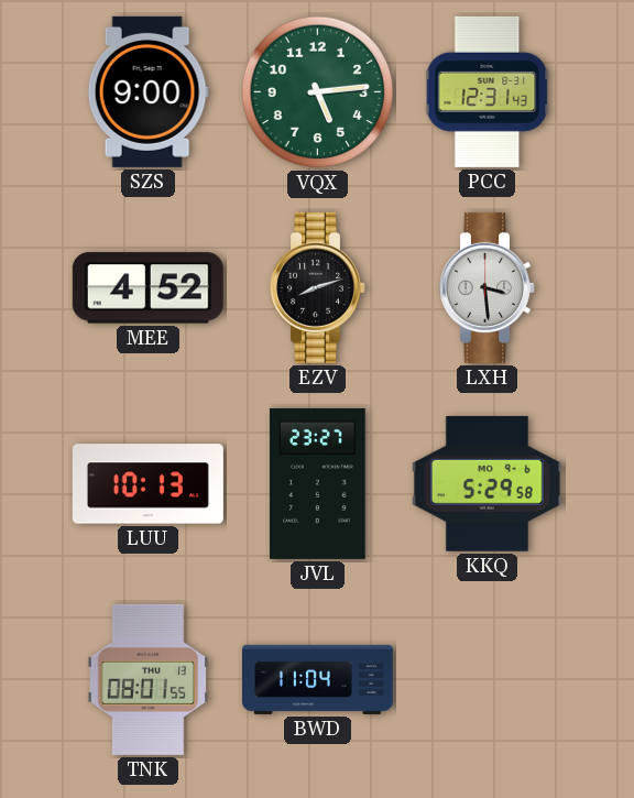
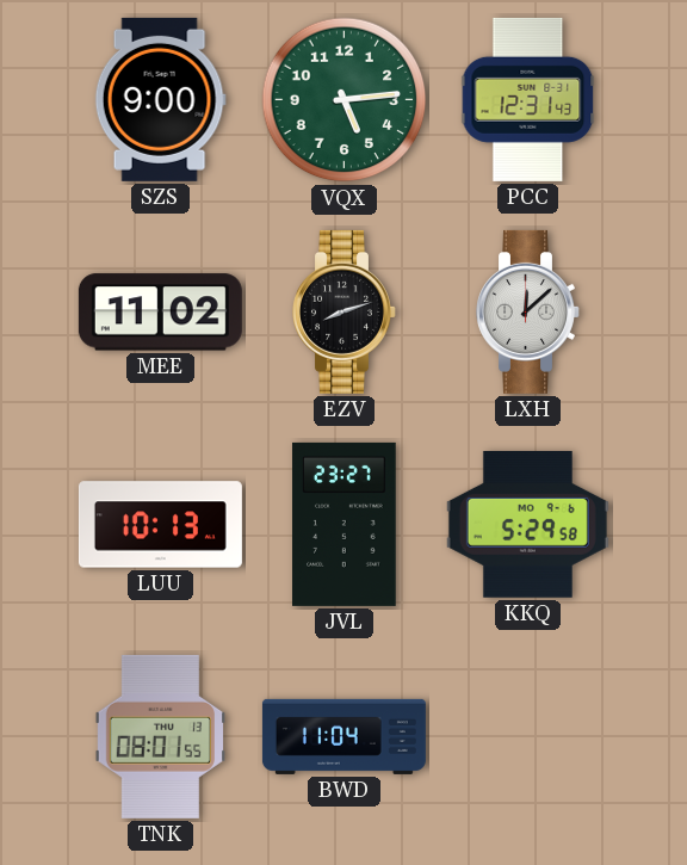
MEE: 4:52 -> 11:02
LXH: 3:29 -> 12:08
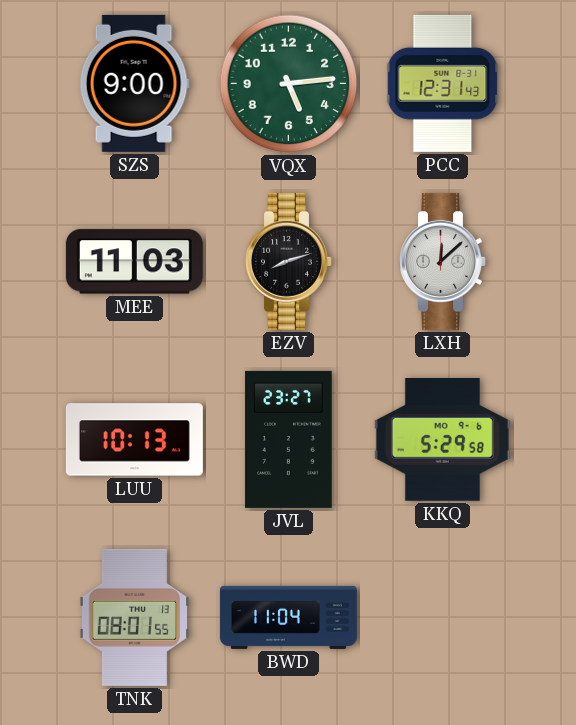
MEE: 11:02 -> 11:03
